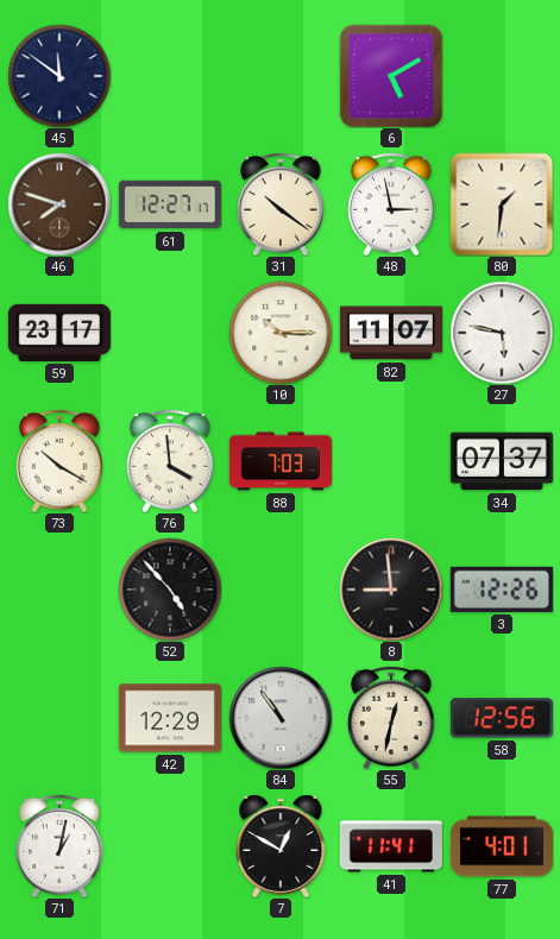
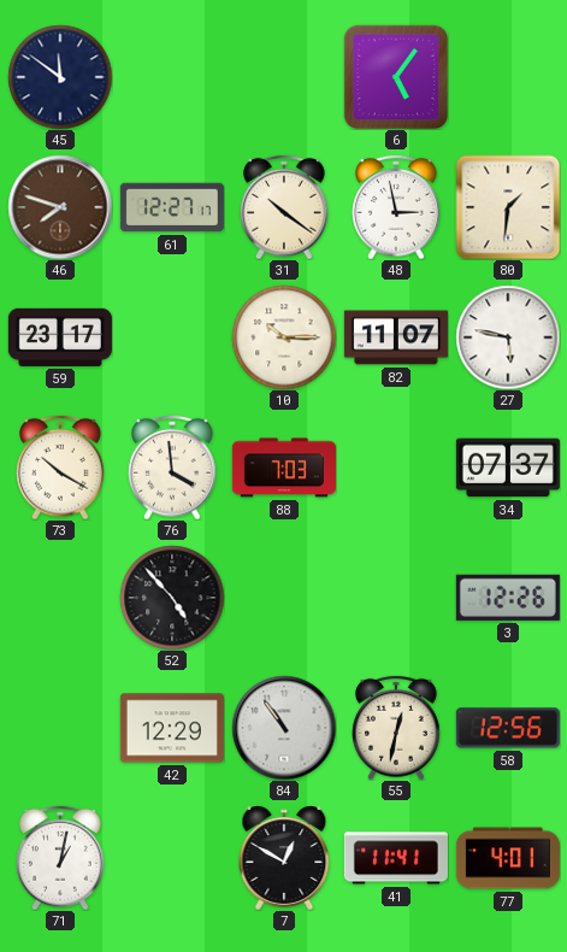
6: 5:10 -> 5:06
8: 8:59 -> none
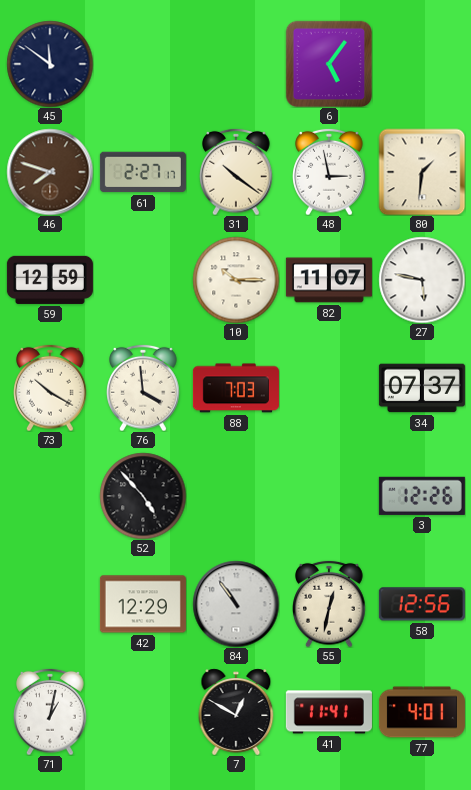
61: 12:27 -> 2:27
59: 23:17 -> 12:59
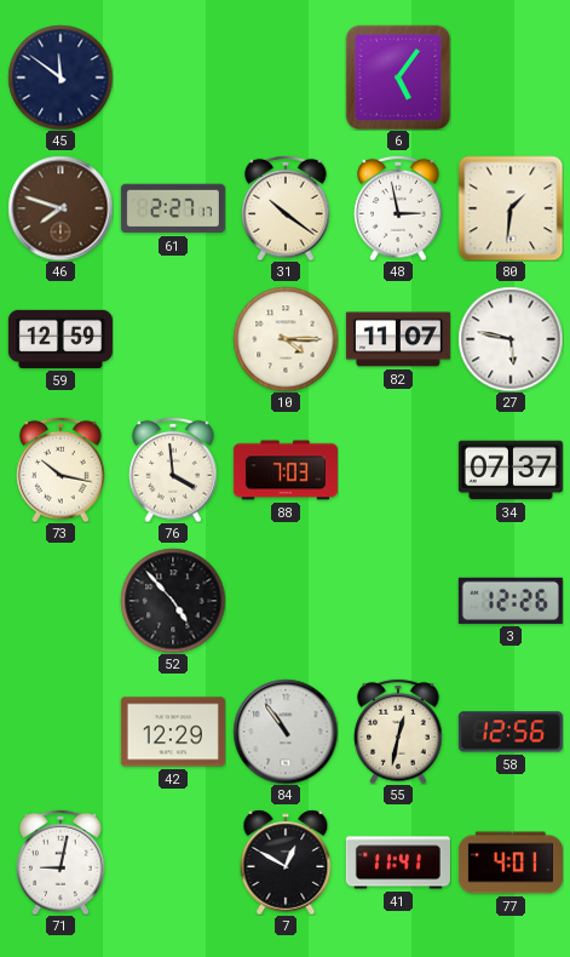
10: 10:15 -> 4:15
73: 10:20 -> 10:17
71: 1:02 -> 9:02
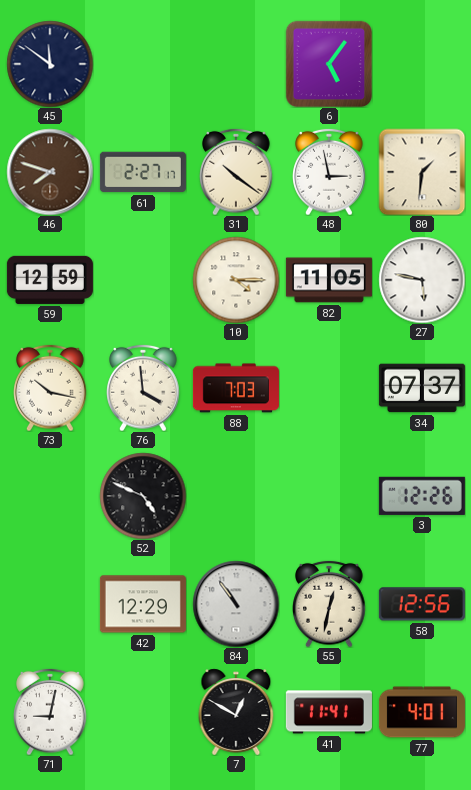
82: 11:07 -> 11:05
52: 4:53 -> 4:49
